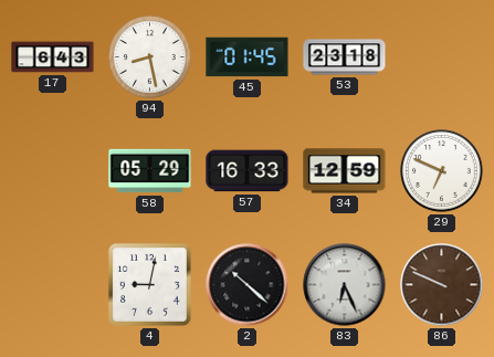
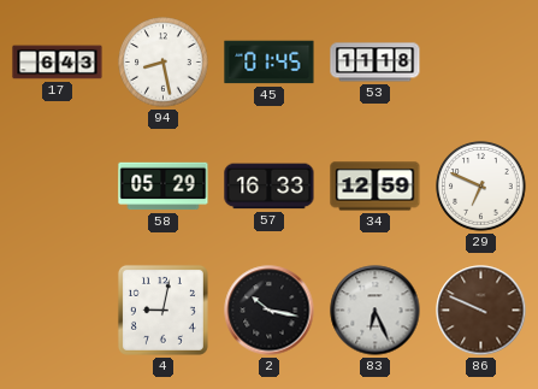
53: 23:18 -> 11:18
2: 10:22 -> 10:17
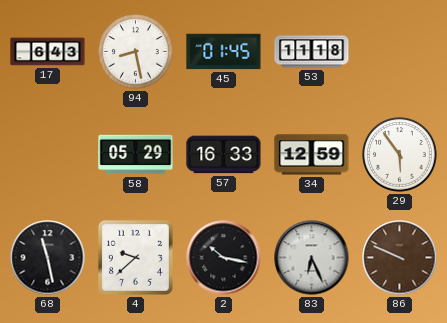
29: 6:49 -> 5:54
68: none -> 11:28
4: 9:02 -> 9:38
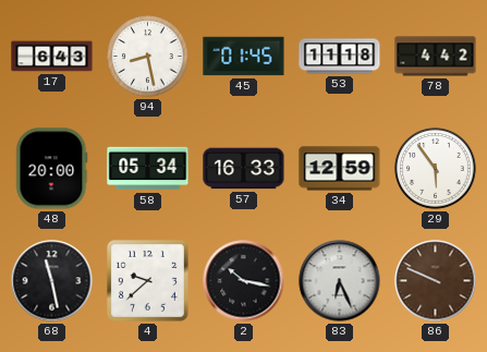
78: none -> 4:42
48: none -> 20:00
58: 05:29 -> 05:34
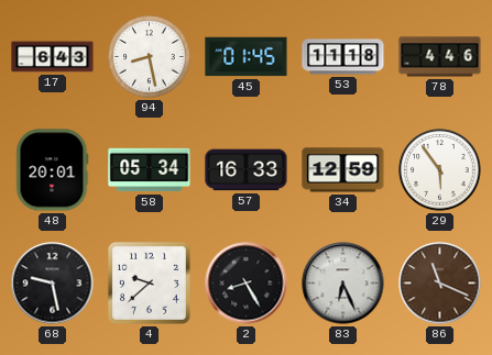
78: 4:42 -> 4:46
48: 20:00 -> 20:01
68: 11:28 -> 9:28
2: 10:17 -> 8:25
86: 9:49 -> 11:19
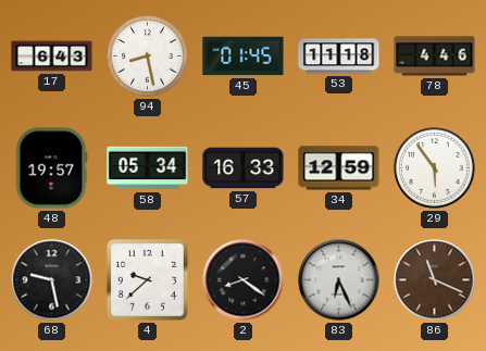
48: 20:01 -> 19:57
2: 8:25 -> 8:21
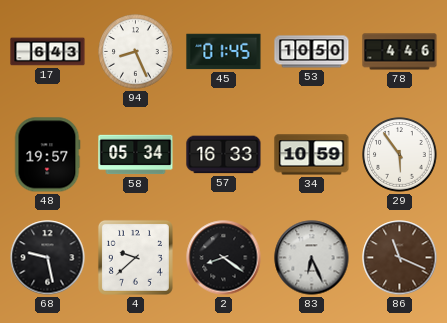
94: 8:28 -> 8:26
53: 11:18 -> 10:50
34: 12:59 -> 10:59
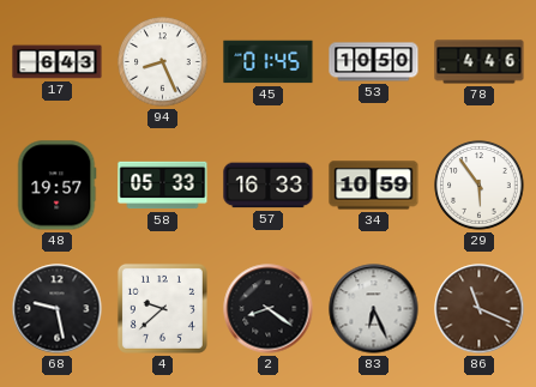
58: 05:34 -> 05:33
